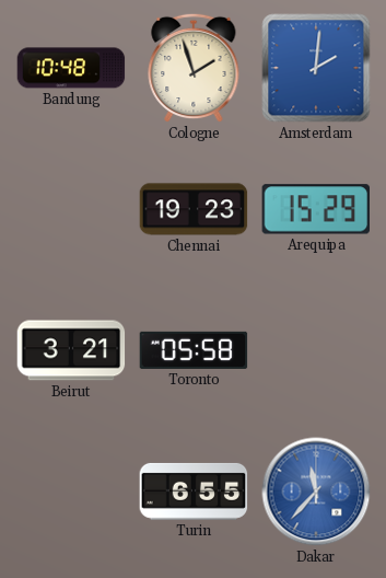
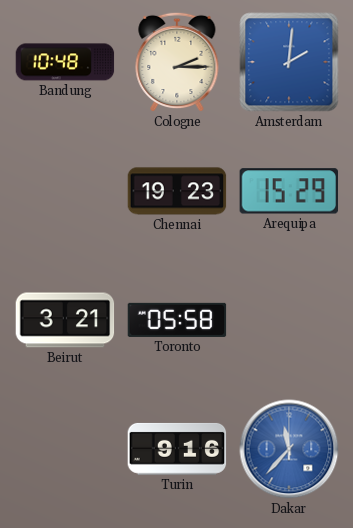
Cologne: 1:57 -> 2:15
Turin: 6:55 -> 9:16
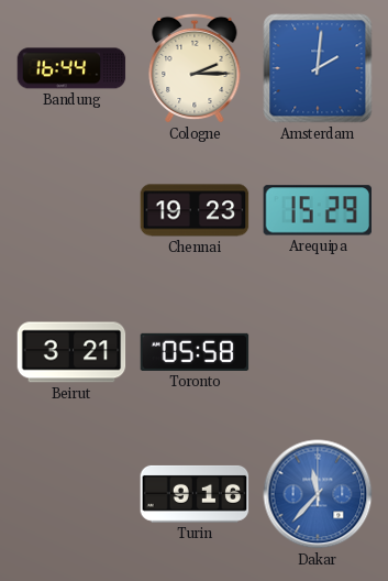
Bandung: 10:48 -> 16:44
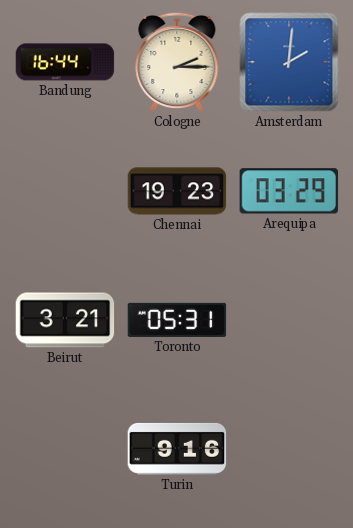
Arequipa: 15:29 -> 03:29
Toronto: 05:58 -> 05:31
Dakar: 11:37 -> none
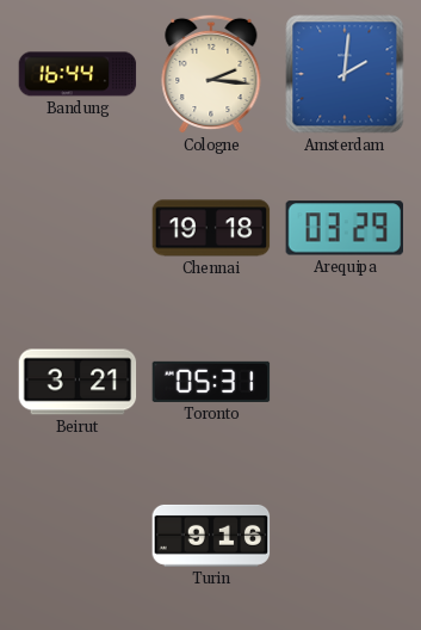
Cologne: 2:15 -> 2:16
Chennai: 19:23 -> 19:18
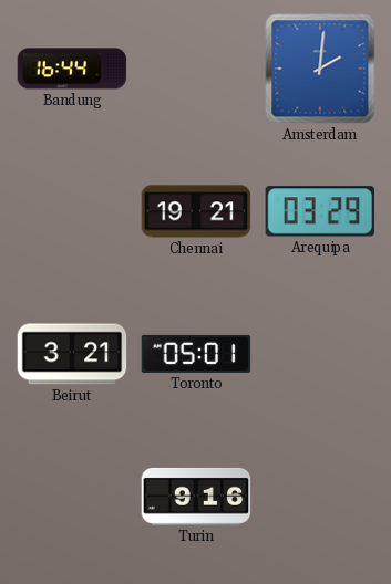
Cologne: 2:16 -> none
Chennai: 19:18 -> 19:21
Toronto: 05:31 -> 05:01
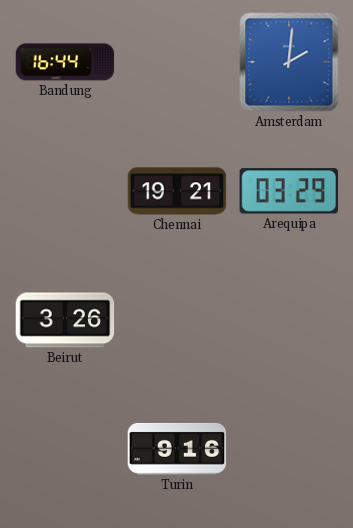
Beirut: 3:21 -> 3:26
Toronto: 05:01 -> none
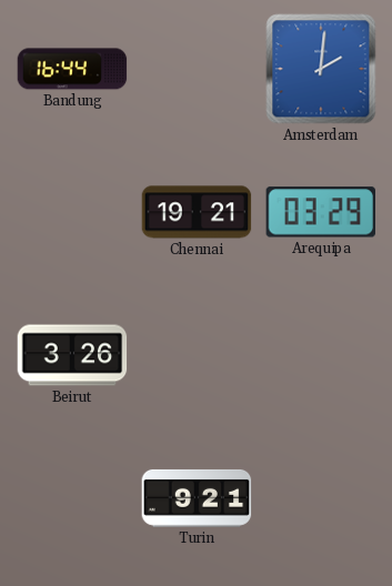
Turin: 9:16 -> 9:21
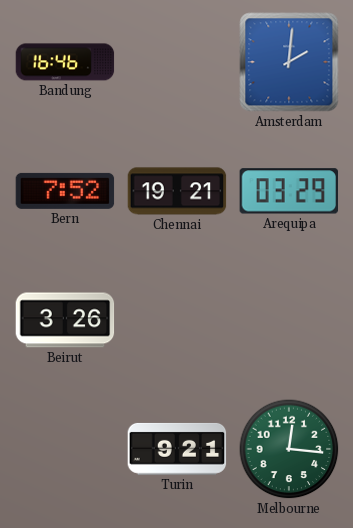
Bandung: 16:44 -> 16:46
Bern: none -> 7:52
Melbourne: none -> 12:16
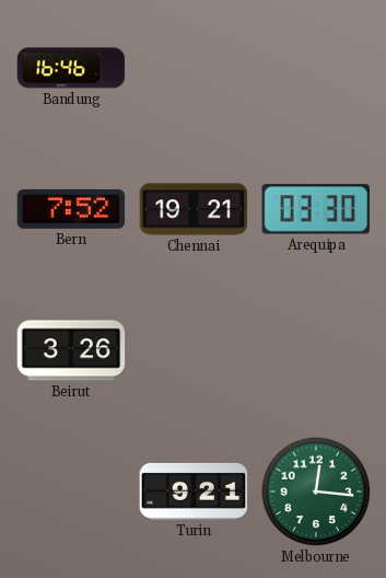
Amsterdam: 2:01 -> none
Arequipa: 03:29 -> 03:30
